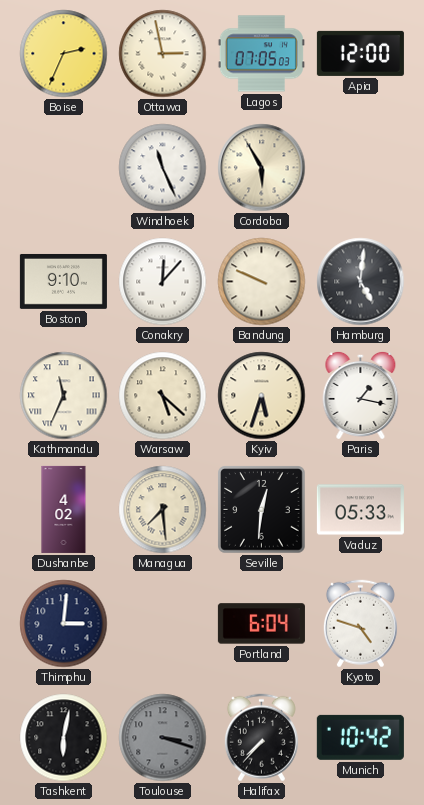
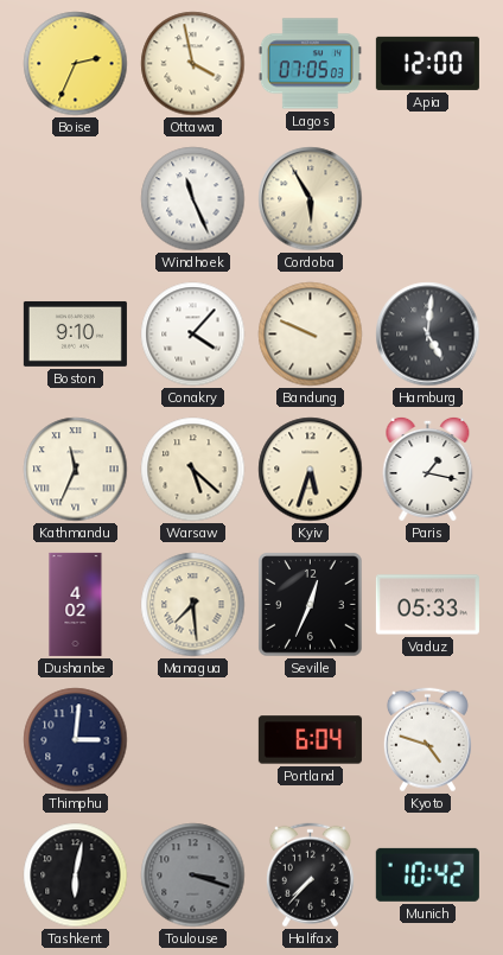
Ottawa: 2:58 -> 3:58
Conakry: 12:07 -> 4:07
Seville: 12:31 -> 12:34
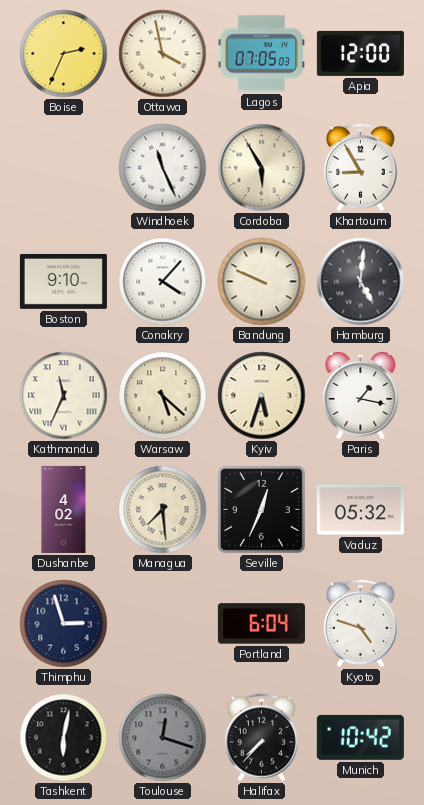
Khartoum: none -> 8:55
Vaduz: 05:33 -> 05:32
Thimphu: 3:01 -> 2:57
Toulouse: 3:18 -> 12:18
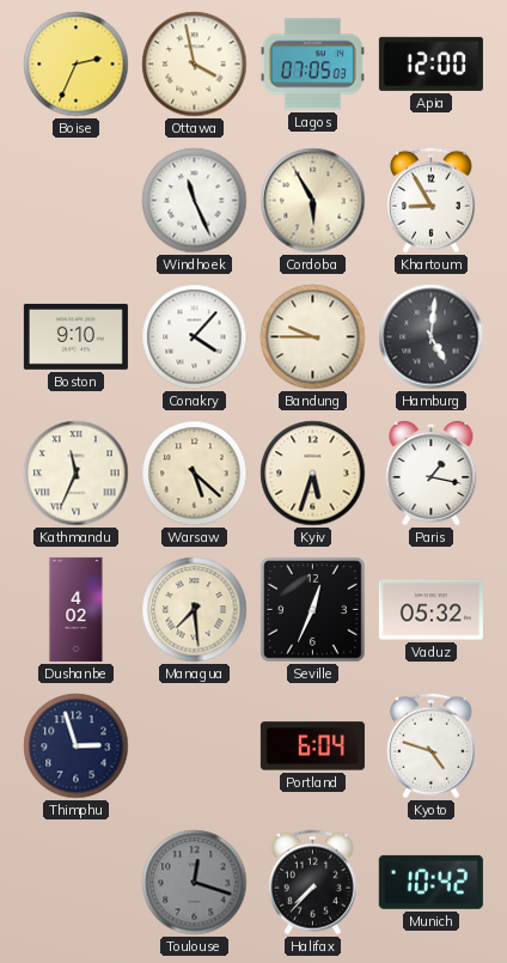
Bandung: 9:49 -> 9:45
Tashkent: 6:02 -> none
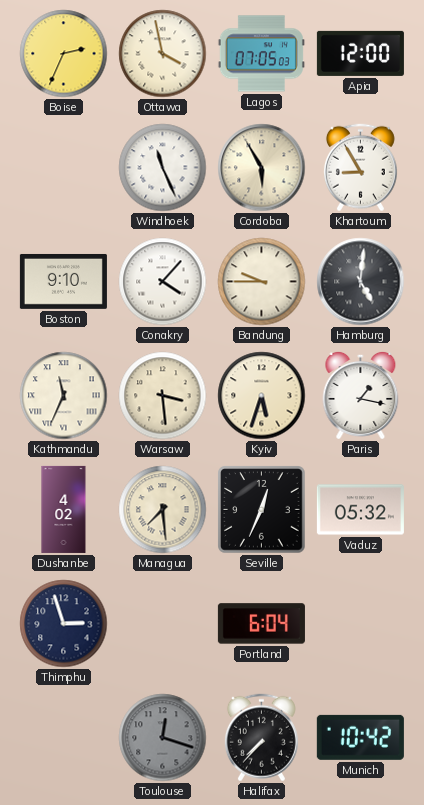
Warsaw: 5:22 -> 3:29
Kyoto: 4:48 -> none
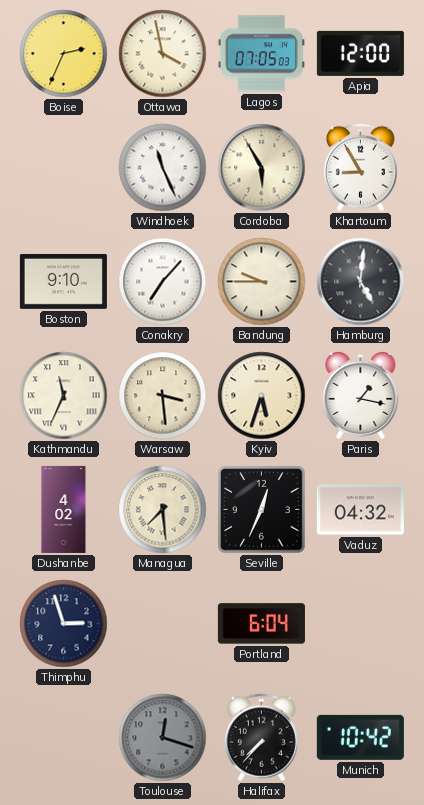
Conakry: 4:07 -> 7:07
Vaduz: 05:32 -> 04:32
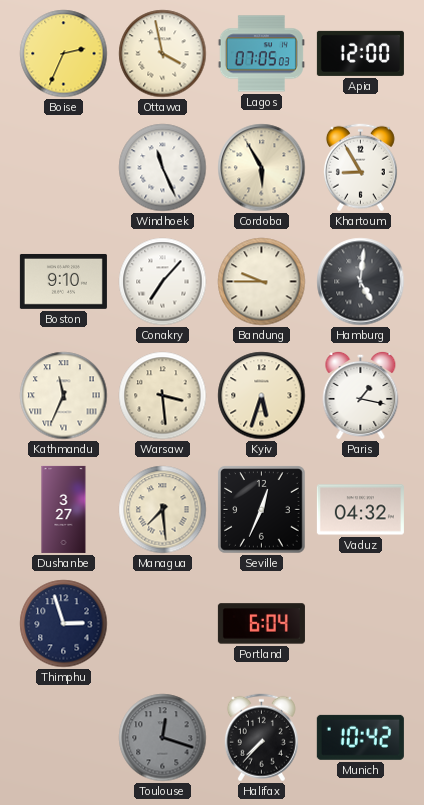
Dushanbe: 4:02 -> 3:27
